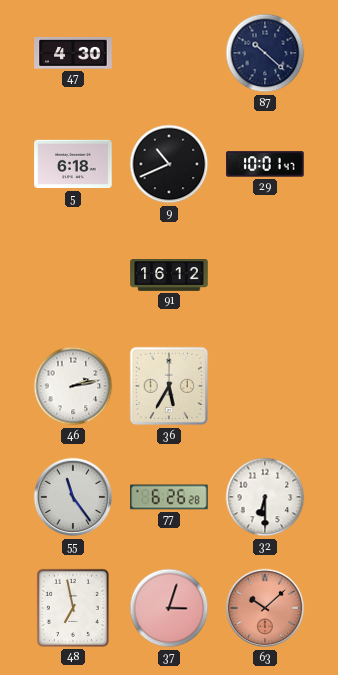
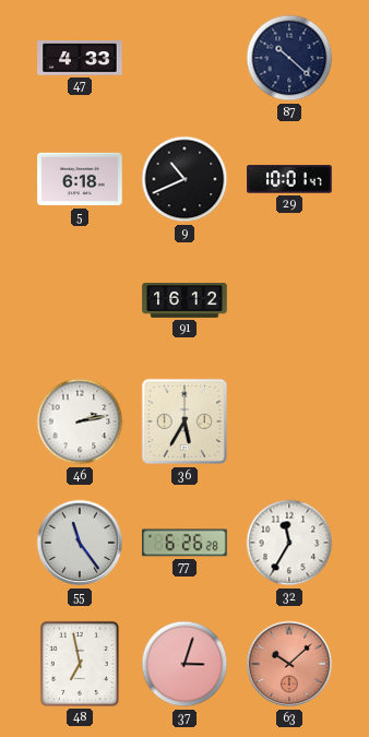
47: 4:30 -> 4:33
32: 6:30 -> 11:35
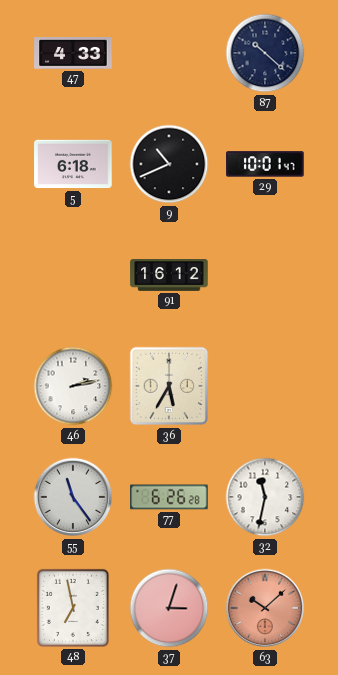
32: 11:35 -> 11:32
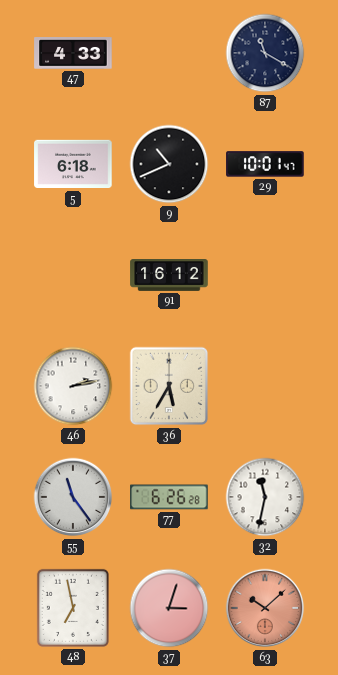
87: 10:22 -> 11:20
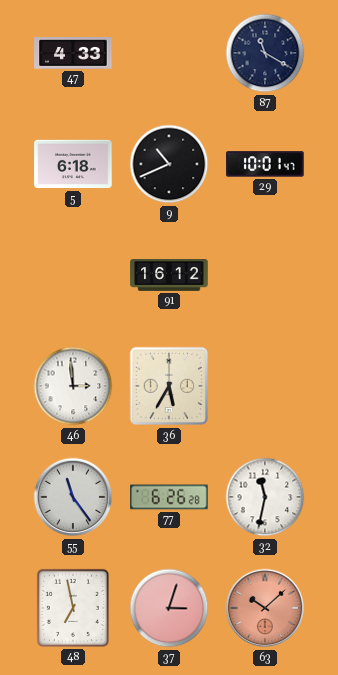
46: 2:13 -> 2:59
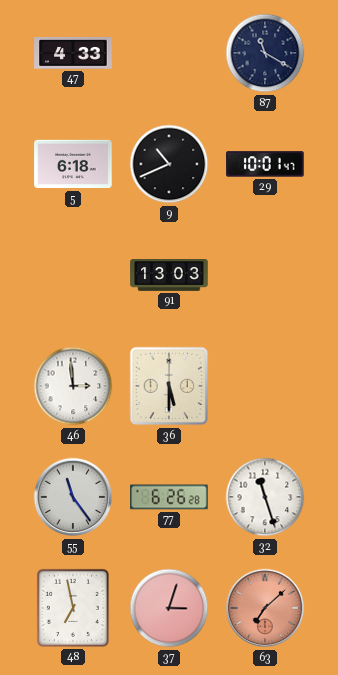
91: 16:12 -> 13:03
36: 5:35 -> 5:30
32: 11:32 -> 11:27
63: 10:08 -> 7:08
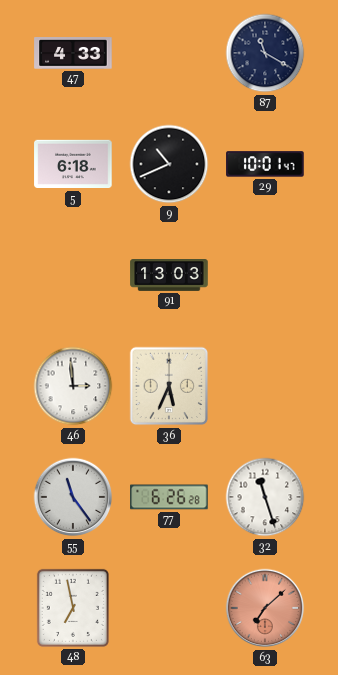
36: 5:30 -> 5:34
37: 3:03 -> none
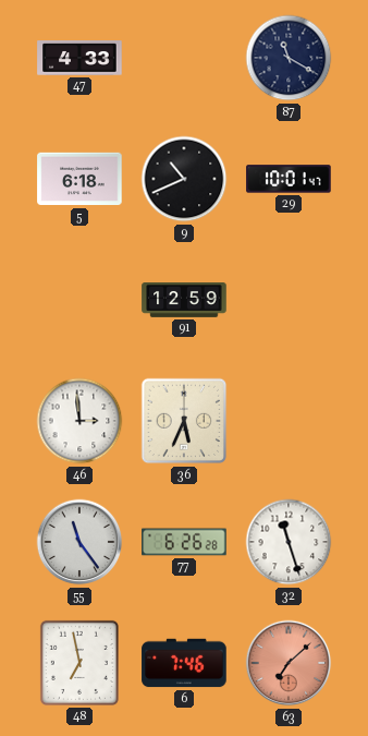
91: 13:03 -> 12:59
6: none -> 7:46
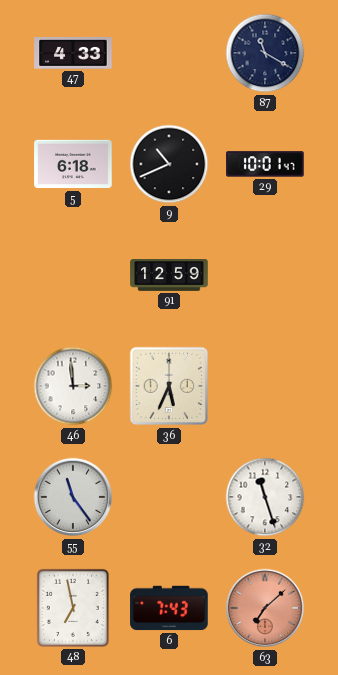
77: 6:26 -> none
6: 7:46 -> 7:43
